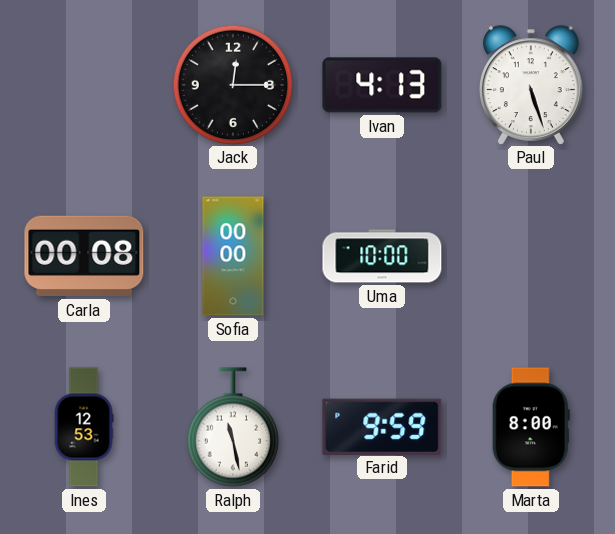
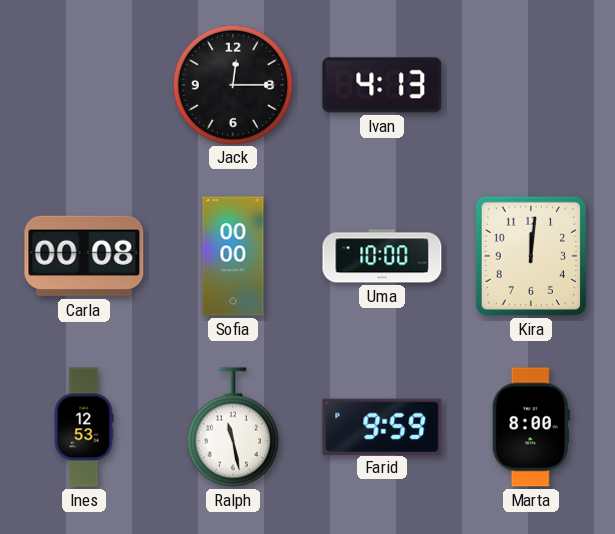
Paul: 5:27 -> none
Kira: none -> 12:01
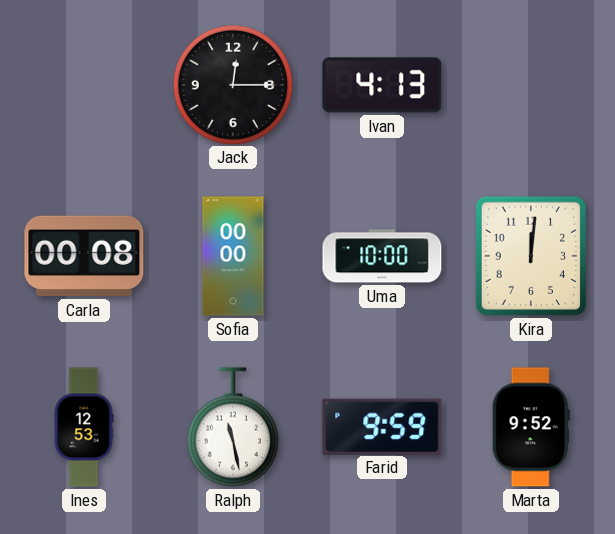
Marta: 8:00 -> 9:52
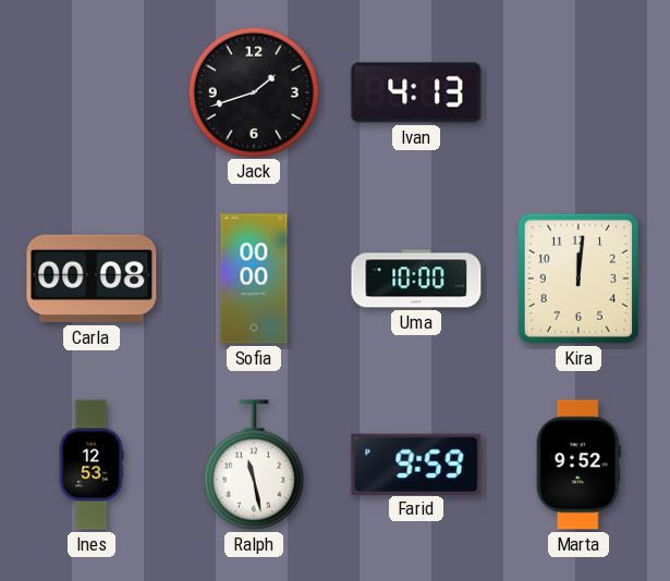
Jack: 12:15 -> 1:42
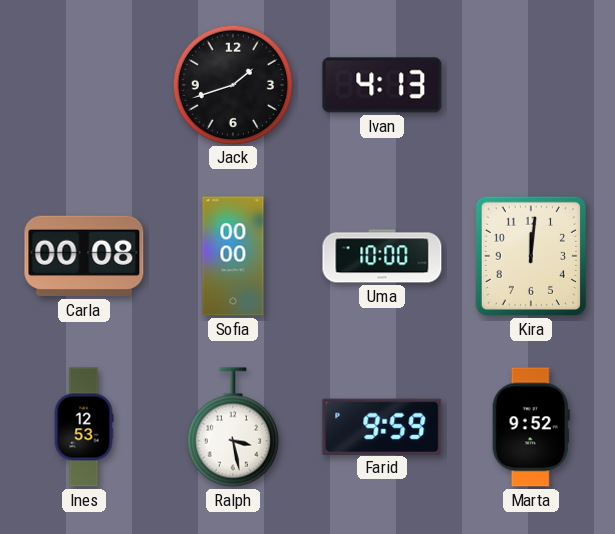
Ralph: 11:28 -> 3:28
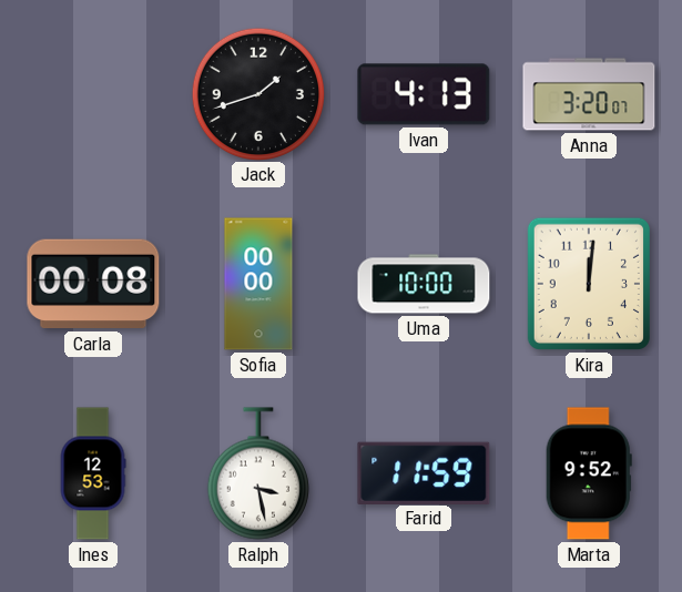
Anna: none -> 3:20
Farid: 9:59 -> 11:59
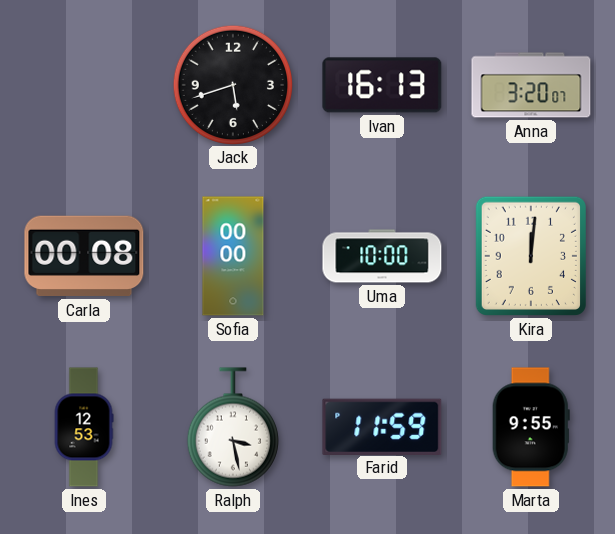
Jack: 1:42 -> 5:42
Ivan: 4:13 -> 16:13
Marta: 9:52 -> 9:55
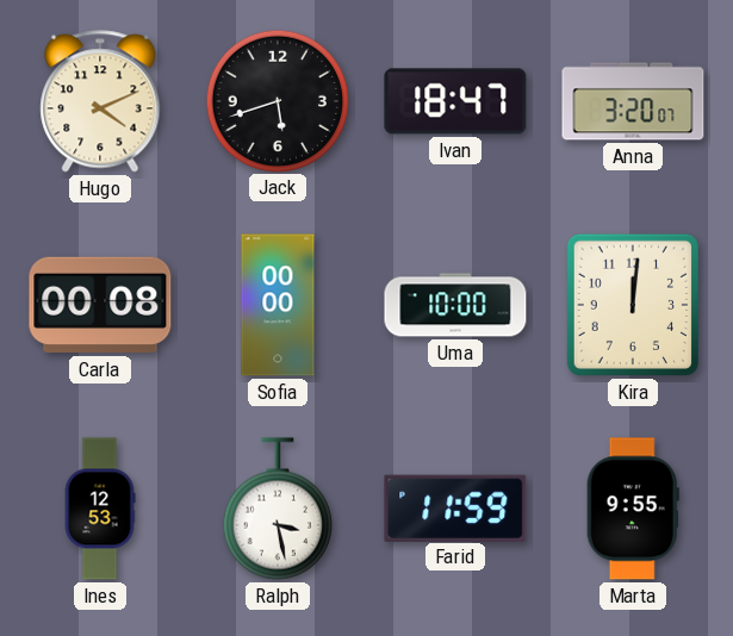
Hugo: none -> 4:11
Ivan: 16:13 -> 18:47
